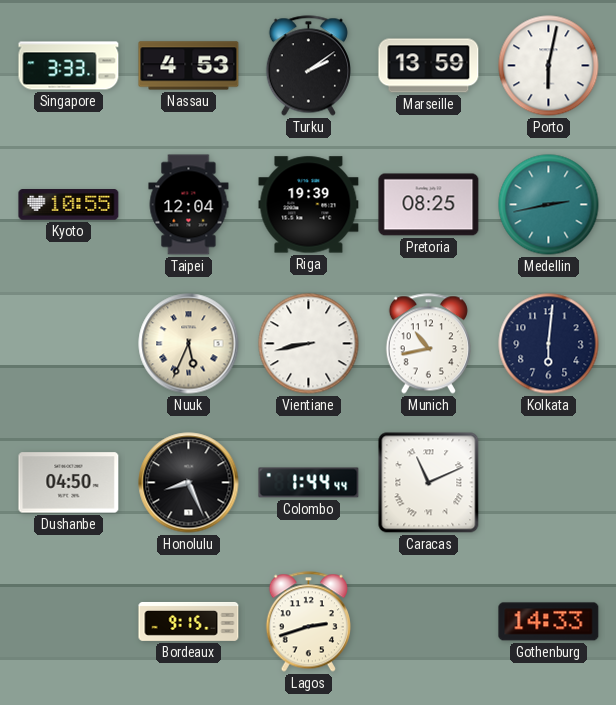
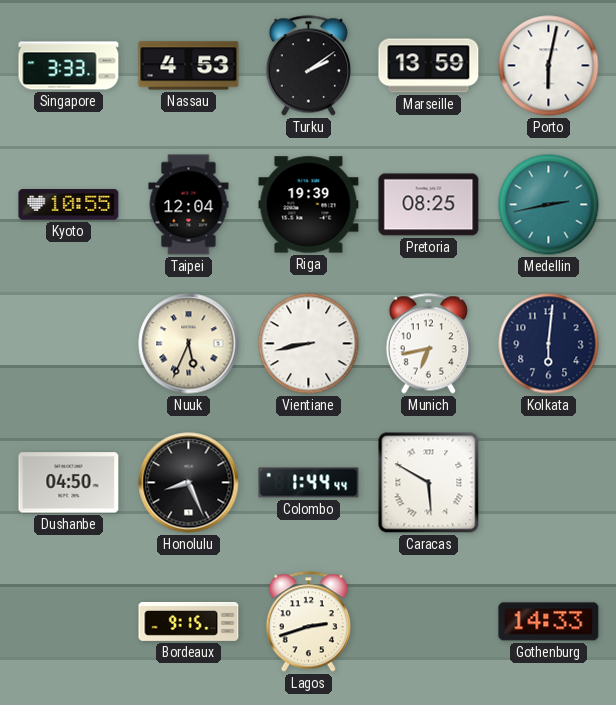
Munich: 10:43 -> 6:43
Caracas: 11:11 -> 5:50
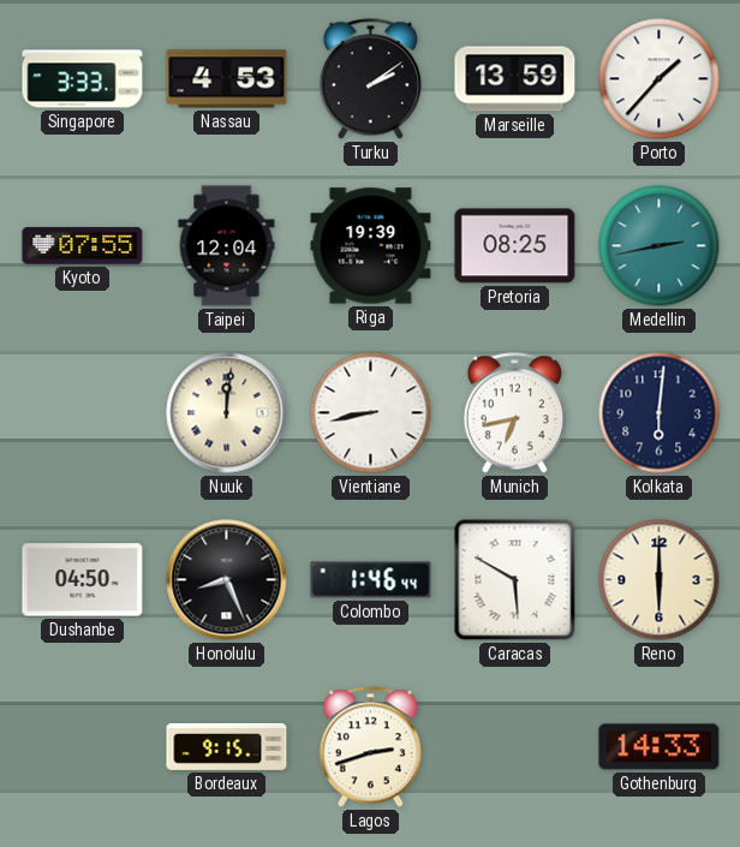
Porto: 6:02 -> 1:37
Kyoto: 10:55 -> 07:55
Nuuk: 5:34 -> 12:01
Colombo: 1:44 -> 1:46
Reno: none -> 6:00
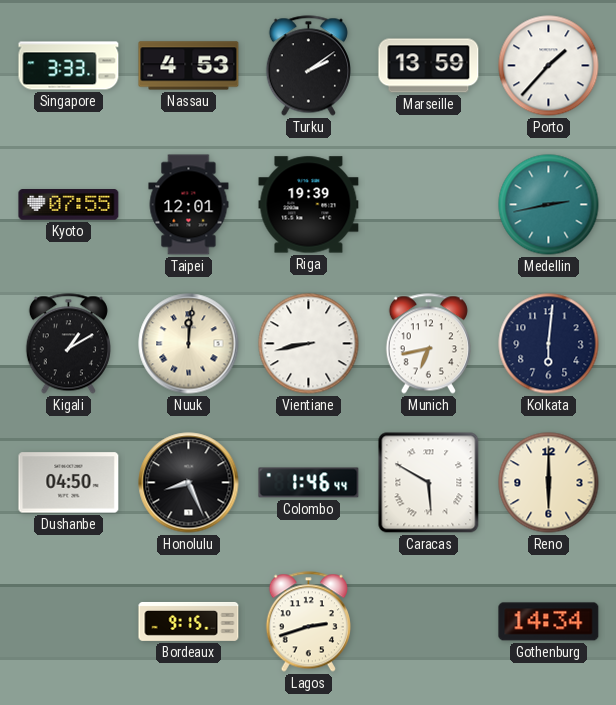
Taipei: 12:04 -> 12:01
Pretoria: 08:25 -> none
Kigali: none -> 1:10
Gothenburg: 14:33 -> 14:34
